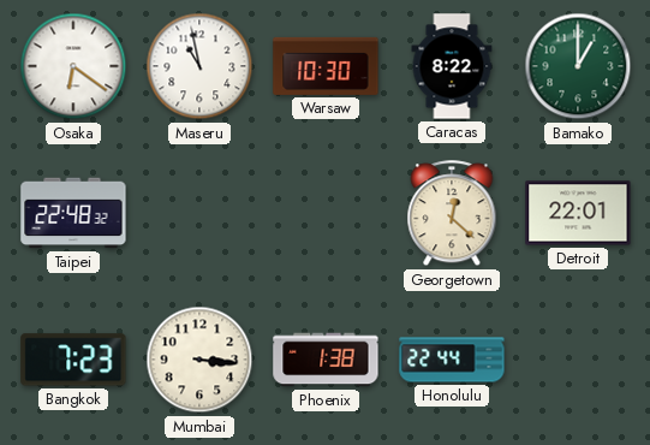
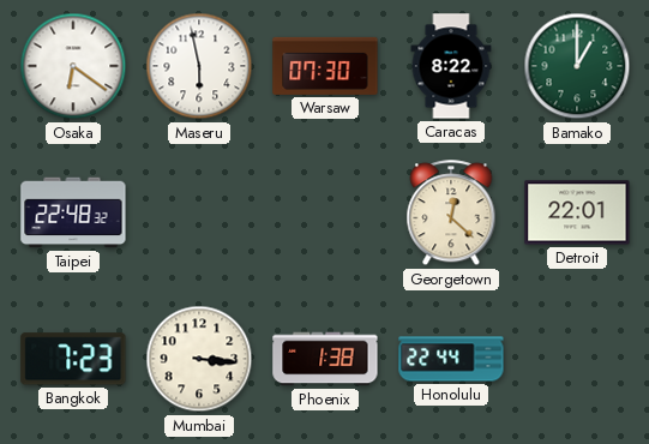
Maseru: 10:58 -> 5:58
Warsaw: 10:30 -> 07:30
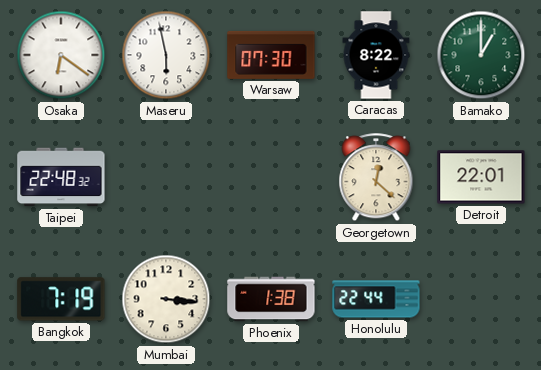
Bangkok: 7:23 -> 7:19
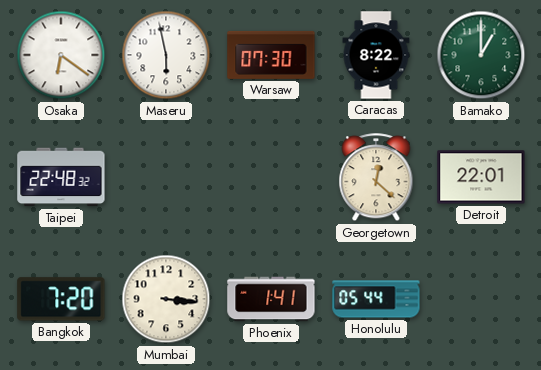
Bangkok: 7:19 -> 7:20
Phoenix: 1:38 -> 1:41
Honolulu: 22:44 -> 05:44
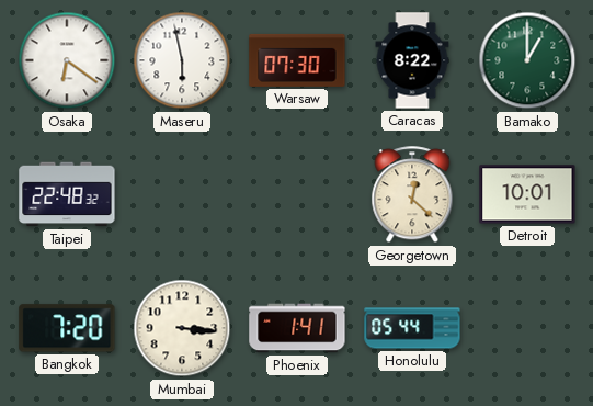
Detroit: 22:01 -> 10:01
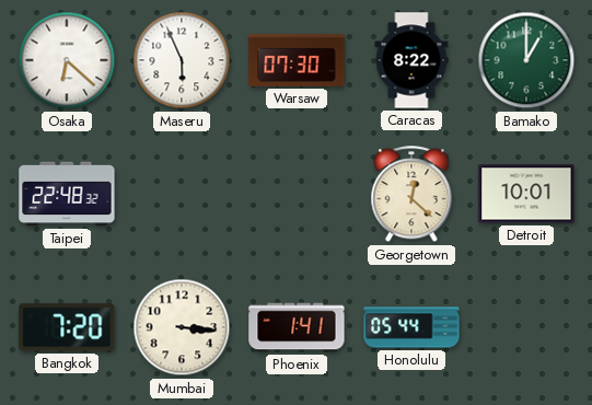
Osaka: 6:21 -> 6:22
Maseru: 5:58 -> 5:56
